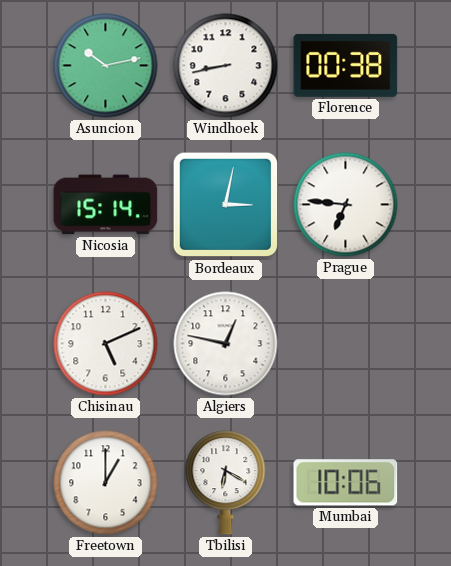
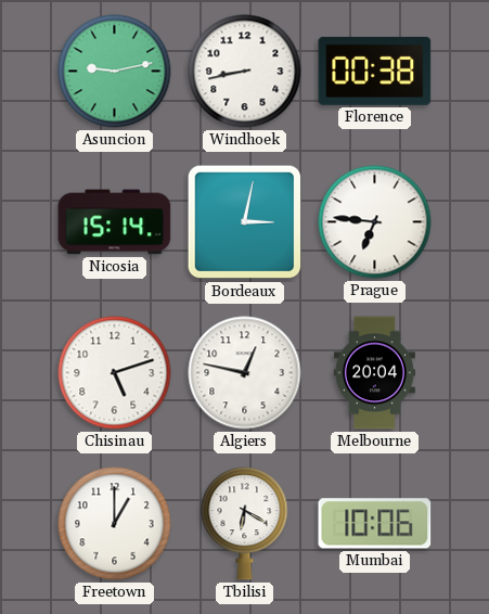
Asuncion: 10:13 -> 9:13
Chisinau: 5:11 -> 5:12
Melbourne: none -> 20:04
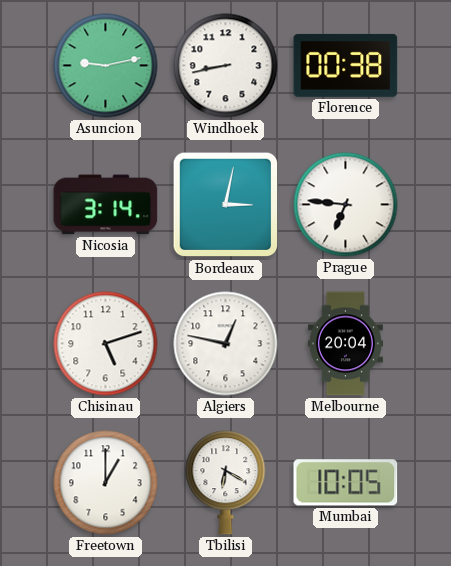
Nicosia: 15:14 -> 3:14
Mumbai: 10:06 -> 10:05
